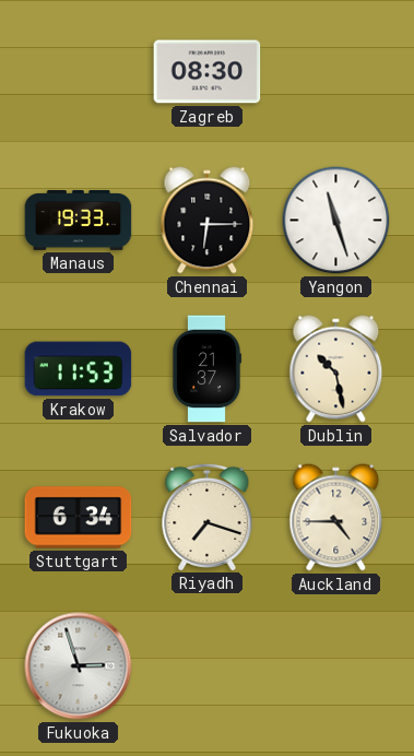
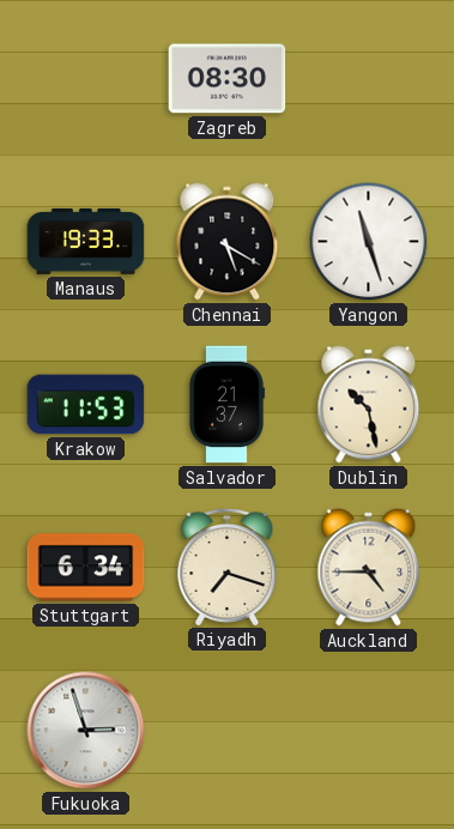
Chennai: 6:15 -> 5:20
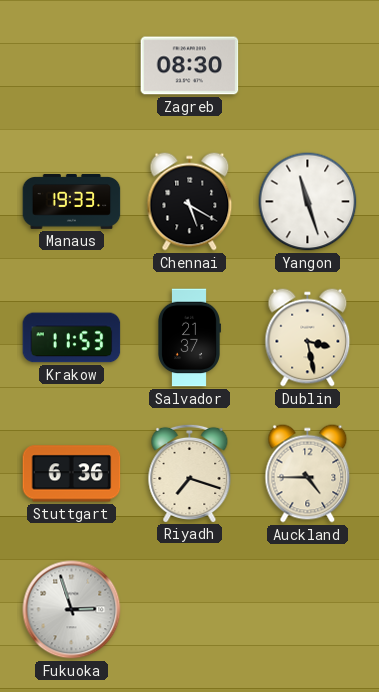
Dublin: 10:28 -> 3:28
Stuttgart: 6:34 -> 6:36
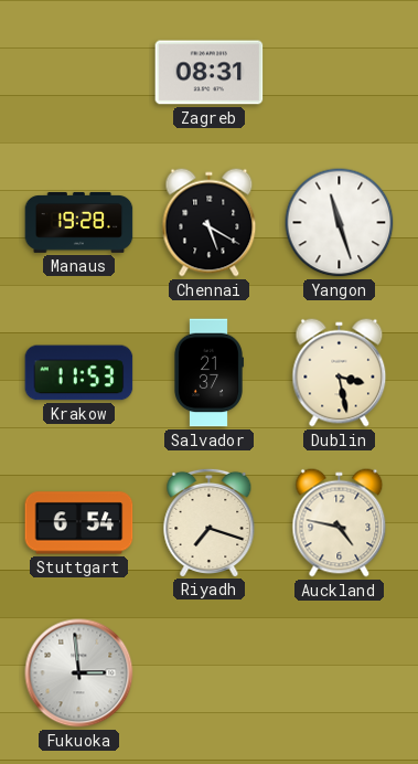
Zagreb: 08:30 -> 08:31
Manaus: 19:33 -> 19:28
Stuttgart: 6:36 -> 6:54
Auckland: 4:45 -> 4:47
Fukuoka: 2:57 -> 2:59
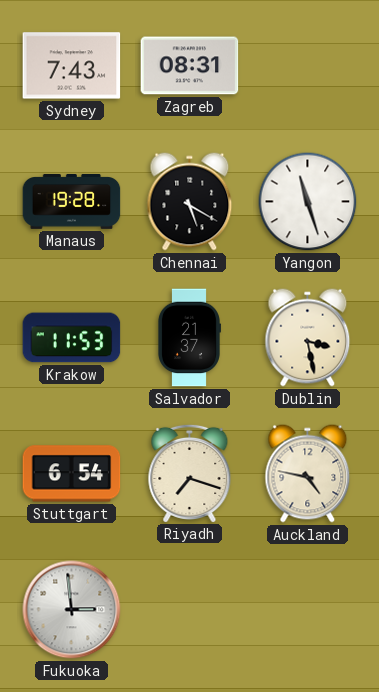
Sydney: none -> 7:43
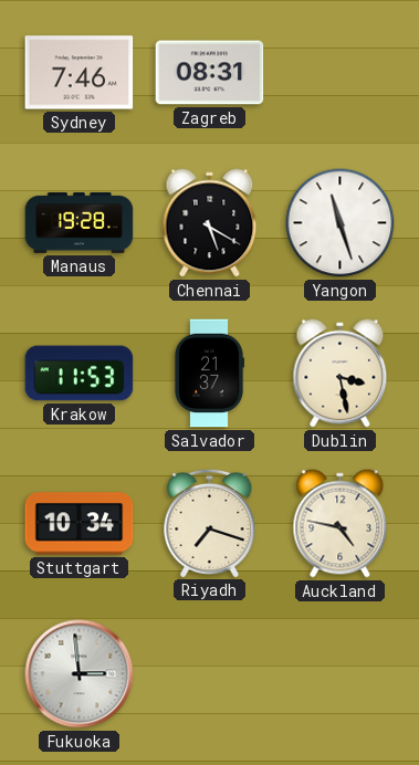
Sydney: 7:43 -> 7:46
Stuttgart: 6:54 -> 10:34
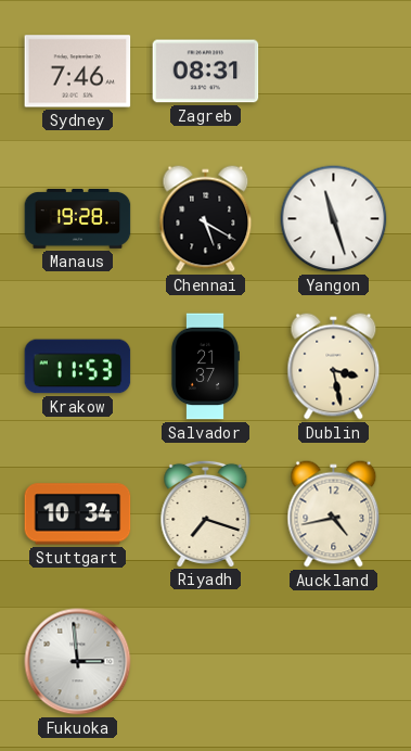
Auckland: 4:47 -> 4:43
